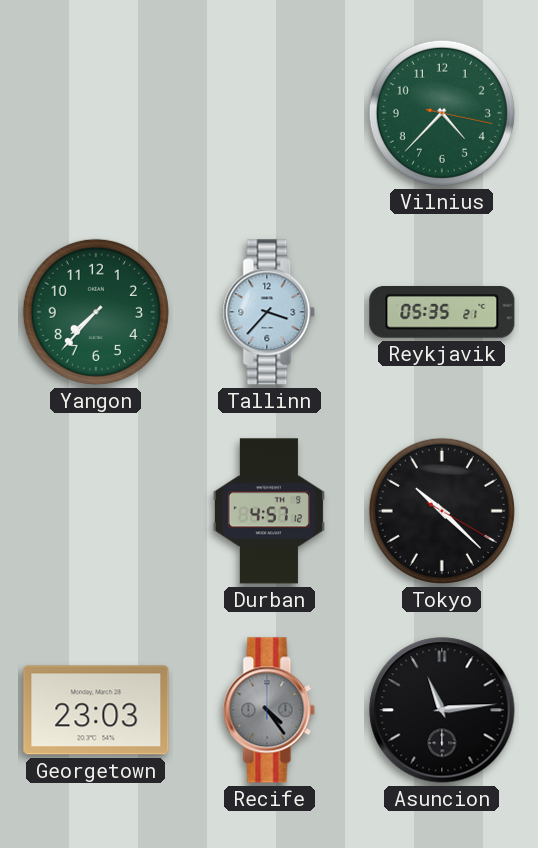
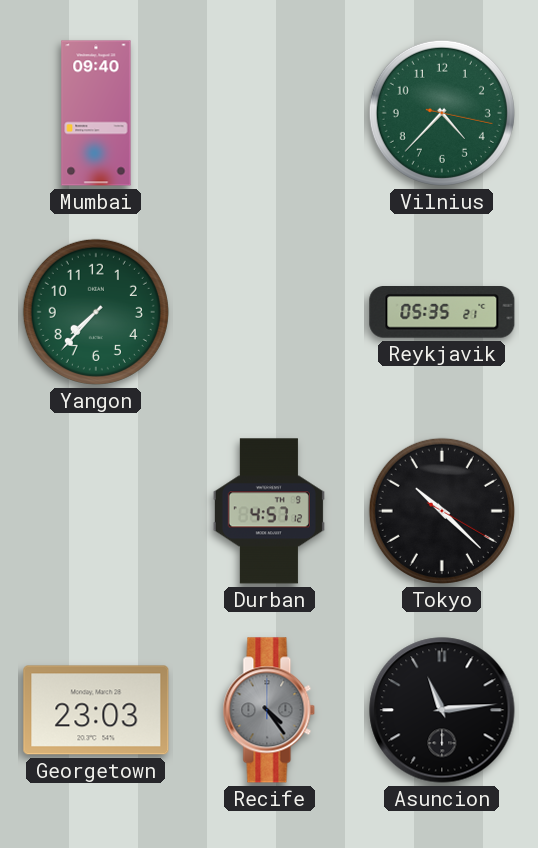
Mumbai: none -> 09:40
Tallinn: 3:37 -> none
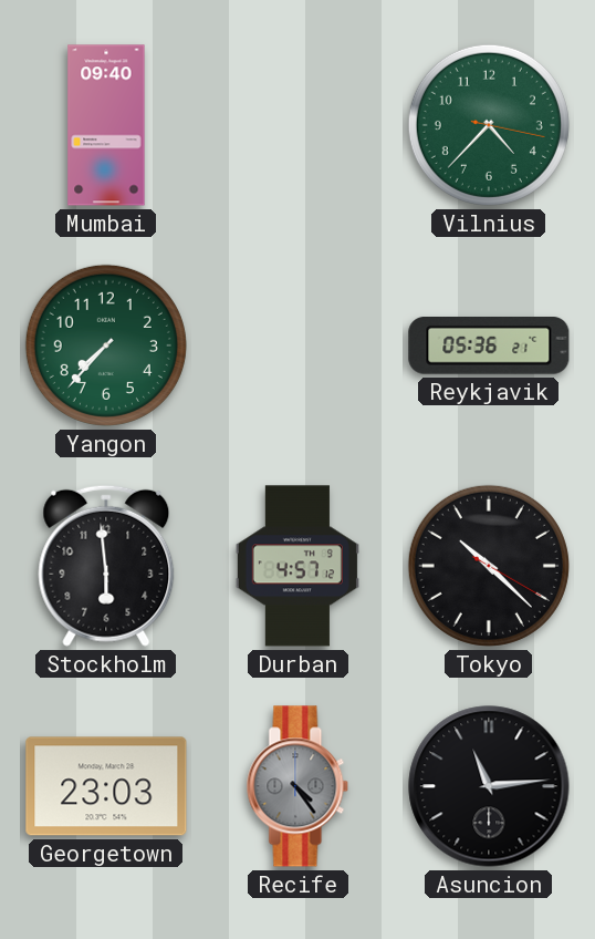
Reykjavik: 05:35 -> 05:36
Stockholm: none -> 5:59
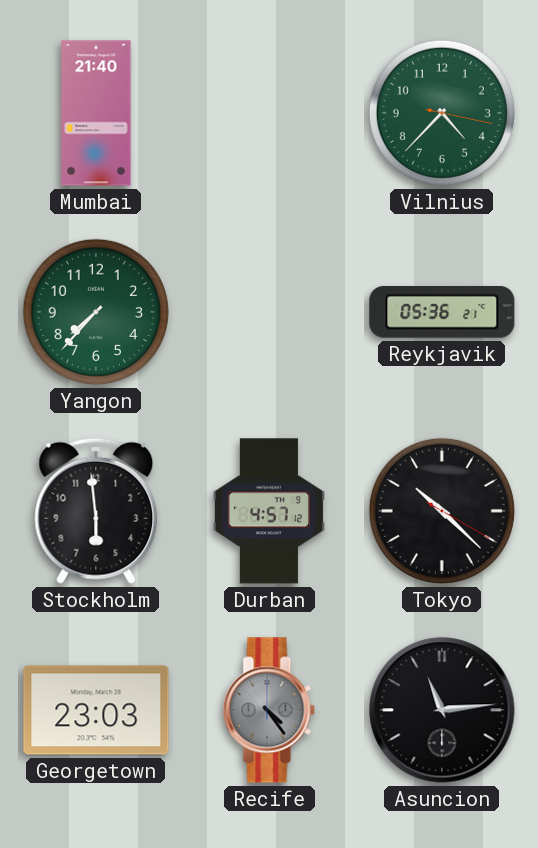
Mumbai: 09:40 -> 21:40
